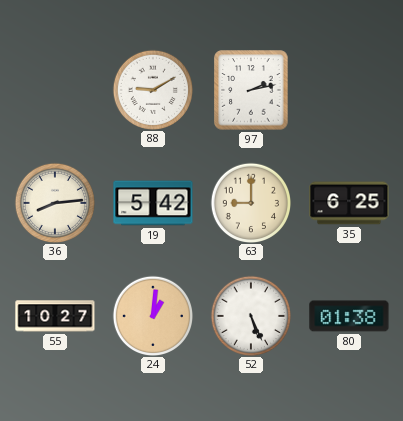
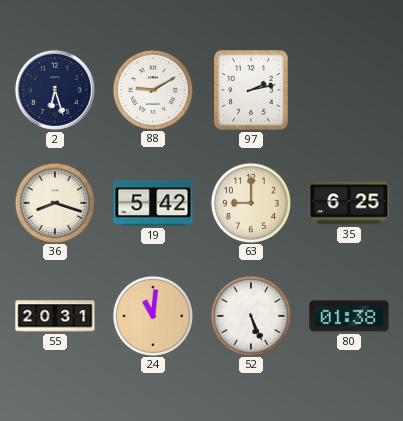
2: none -> 6:27
36: 8:14 -> 8:18
55: 10:27 -> 20:31
24: 1:01 -> 11:01
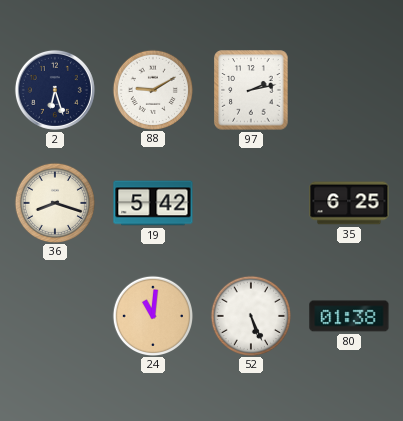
63: 9:00 -> none
55: 20:31 -> none
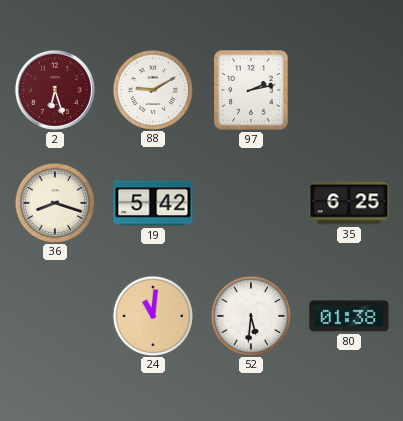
2 dial: navy -> burgundy
52: 5:26 -> 5:31
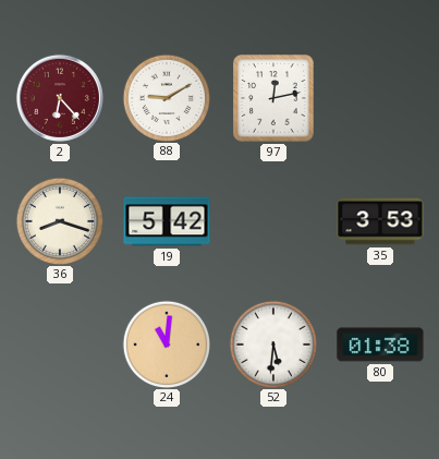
2: 6:27 -> 6:23
97: 2:13 -> 12:13
35: 6:25 -> 3:53
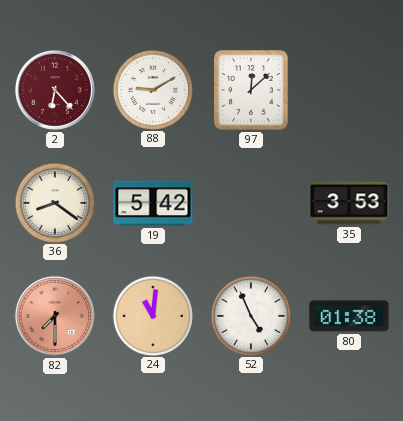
97: 12:13 -> 12:08
36: 8:18 -> 8:21
82: none -> 7:30
52: 5:31 -> 4:56
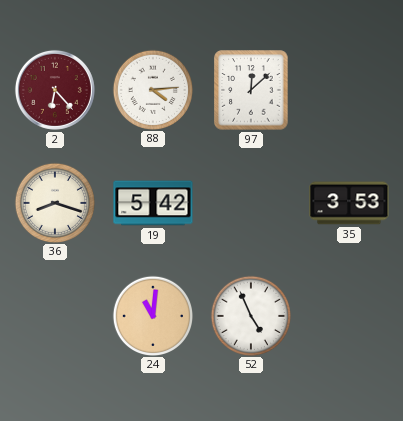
88: 9:10 -> 4:14
36: 8:21 -> 8:18
82: 7:30 -> none
80: 01:38 -> none
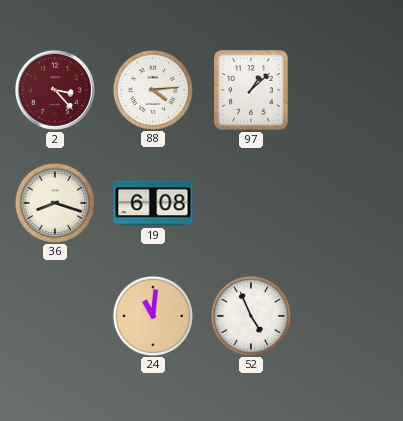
2: 6:23 -> 3:23
97: 12:08 -> 1:08
19: 5:42 -> 6:08
35: 3:53 -> none
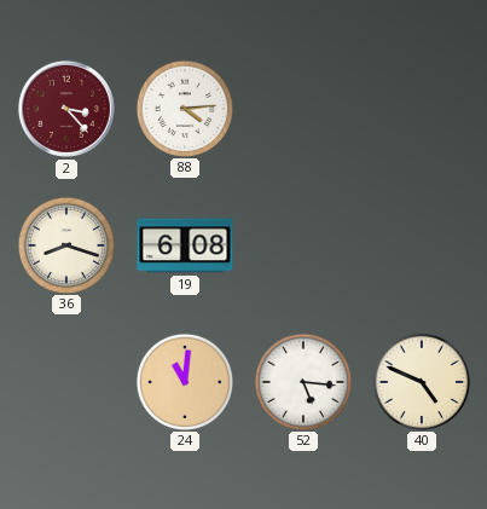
97: 1:08 -> none
52: 4:56 -> 5:16
40: none -> 4:49
